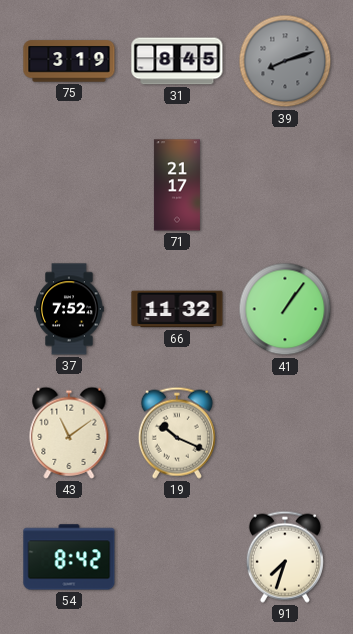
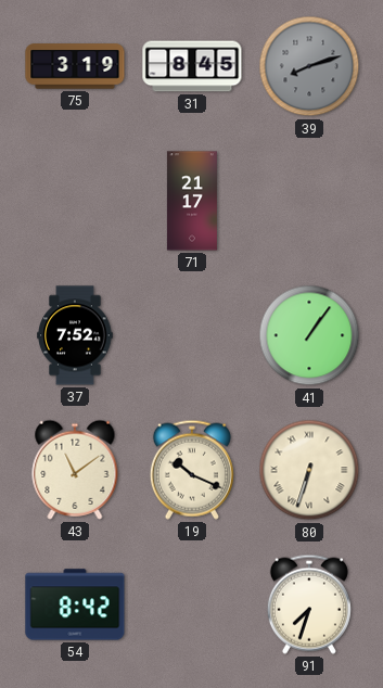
66: 11:32 -> none
80: none -> 6:33
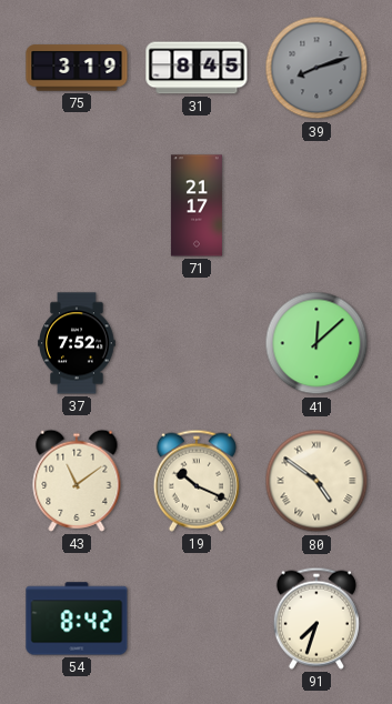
41: 1:06 -> 12:08
80: 6:33 -> 4:51
